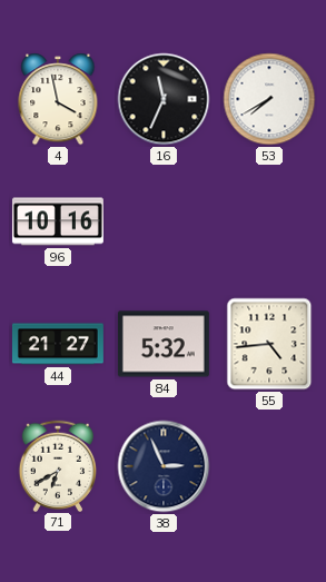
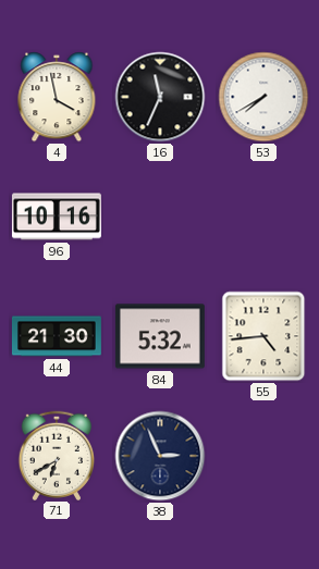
44: 21:27 -> 21:30
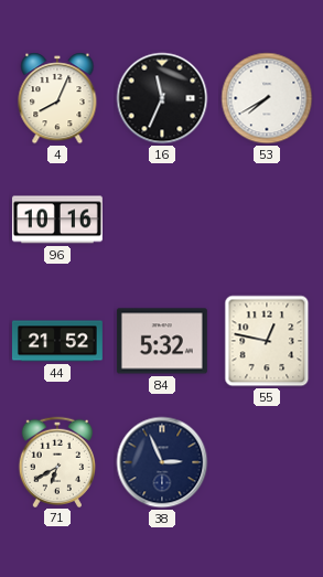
4: 3:58 -> 8:04
44: 21:30 -> 21:52
55: 4:44 -> 12:47
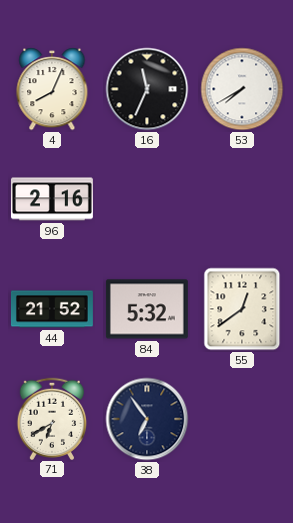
96: 10:16 -> 2:16
55: 12:47 -> 12:39
38: 2:56 -> 6:54
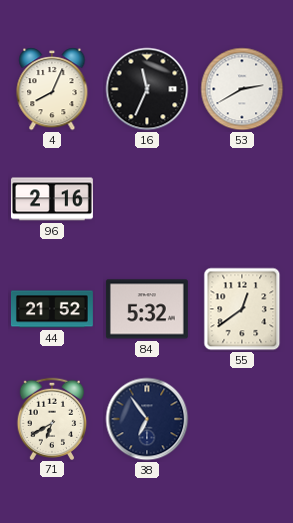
53: 7:40 -> 2:40
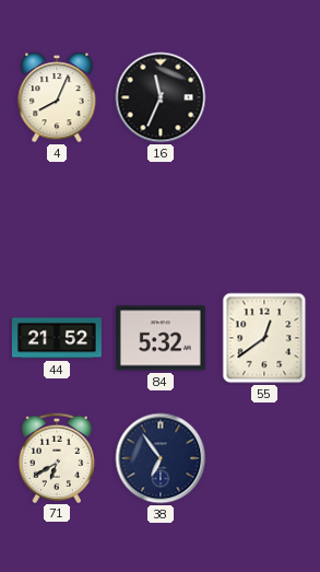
53: 2:40 -> none
96: 2:16 -> none
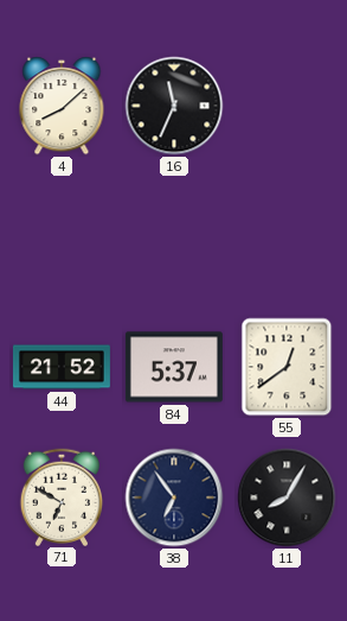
4: 8:04 -> 8:08
84: 5:32 -> 5:37
71: 6:40 -> 6:50
11: none -> 8:05
